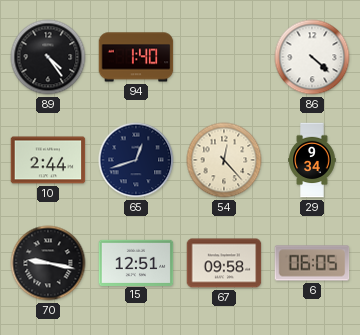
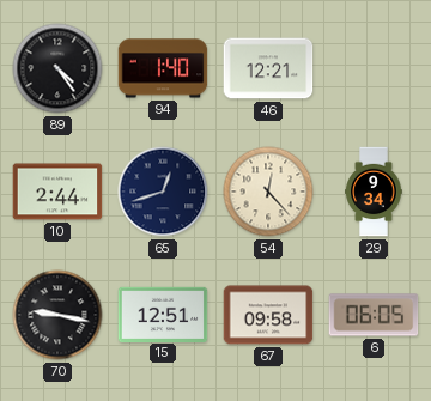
46: none -> 12:21
86: 4:22 -> none
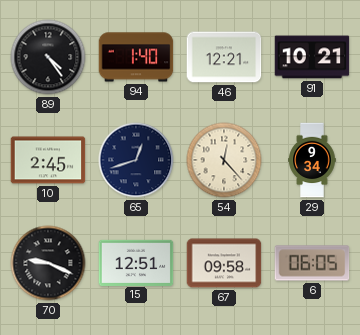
91: none -> 10:21
10: 2:44 -> 2:45
70: 9:17 -> 9:19
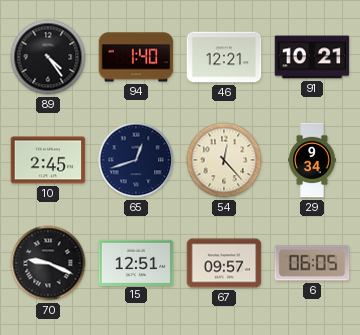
67: 09:58 -> 09:57
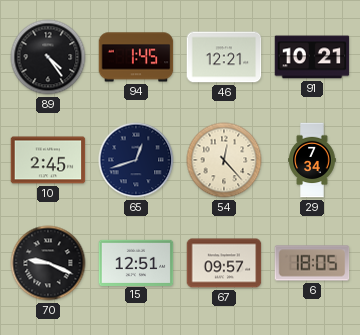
94: 1:40 -> 1:45
29: 9:34 -> 7:34
6: 06:05 -> 18:05
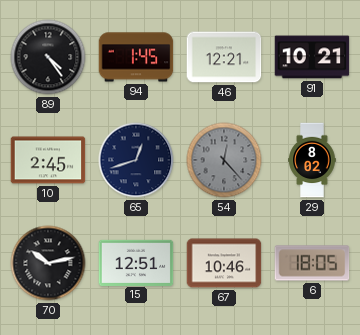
54 dial: cream -> grey
29: 7:34 -> 8:02
70: 9:19 -> 10:13
67: 09:57 -> 10:46
